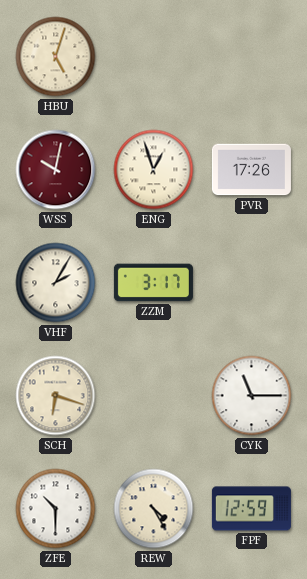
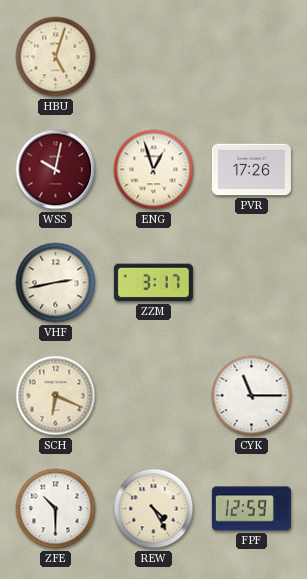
VHF: 2:05 -> 2:43
SCH: 6:18 -> 6:19
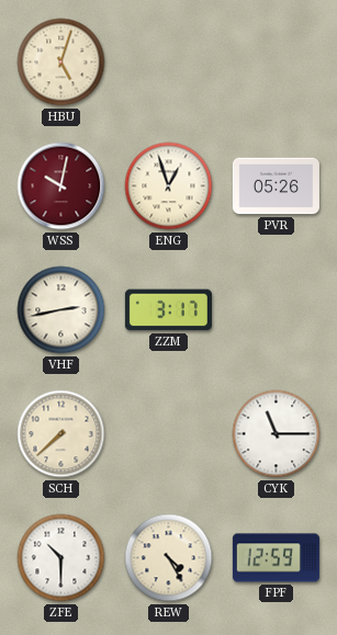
PVR: 17:26 -> 05:26
SCH: 6:19 -> 7:38
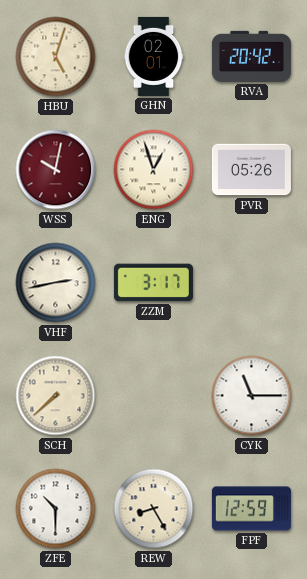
GHN: none -> 02:01
RVA: none -> 20:42
REW: 4:25 -> 8:25
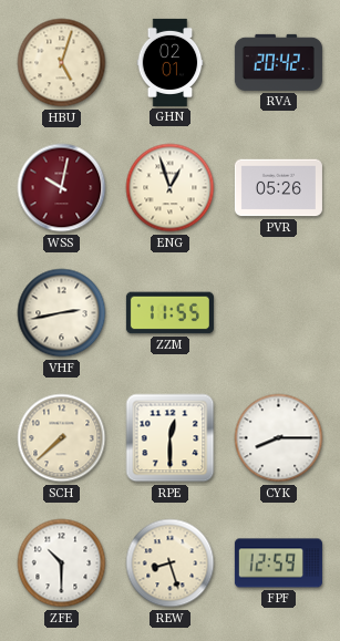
ZZM: 3:17 -> 11:55
RPE: none -> 12:30
CYK: 11:15 -> 8:15
REW: 8:25 -> 8:27
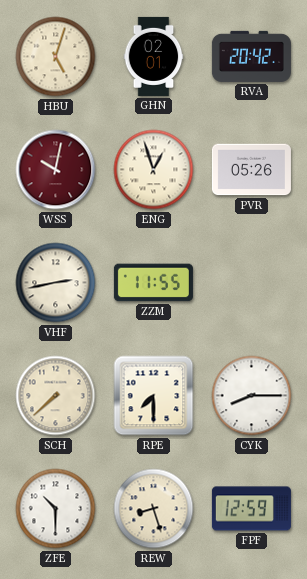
RPE: 12:30 -> 7:30
